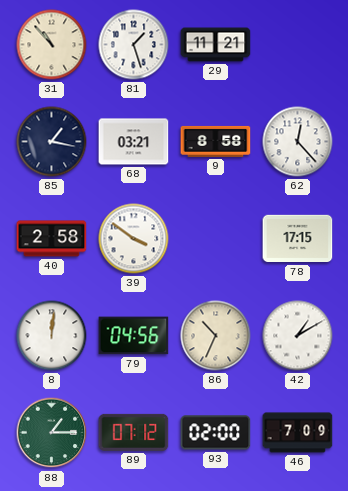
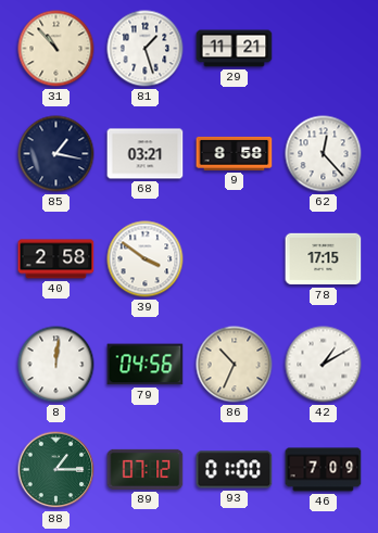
93: 02:00 -> 01:00
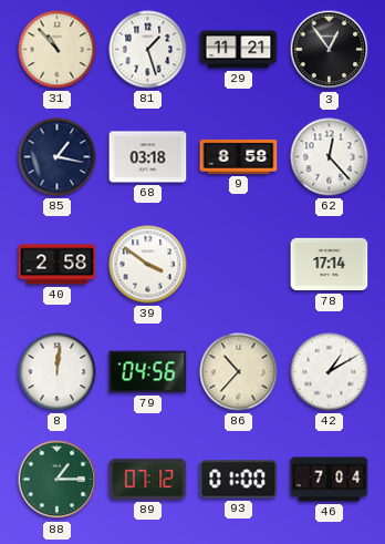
3: none -> 12:54
68: 03:21 -> 03:18
78: 17:15 -> 17:14
86: 10:34 -> 10:37
46: 7:09 -> 7:04
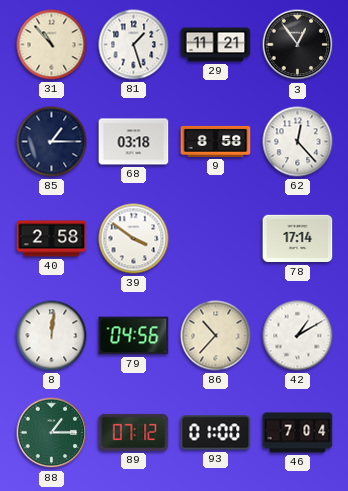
85: 1:17 -> 1:15
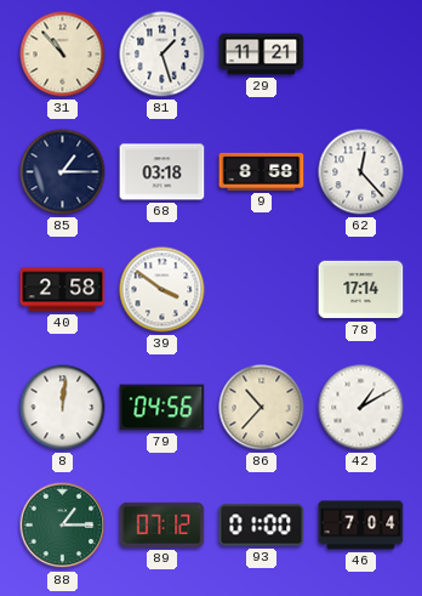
3: 12:54 -> none
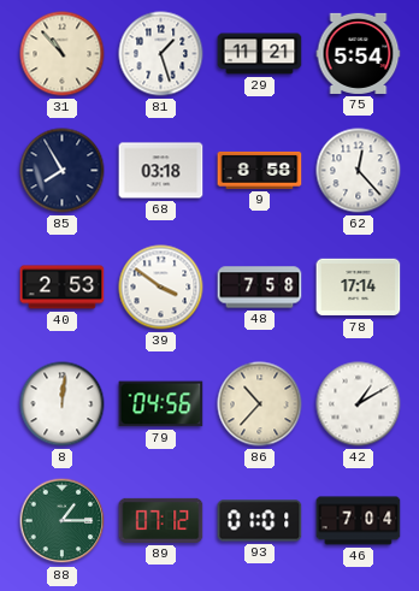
75: none -> 5:54
85: 1:15 -> 7:55
40: 2:58 -> 2:53
48: none -> 7:58
93: 01:00 -> 01:01
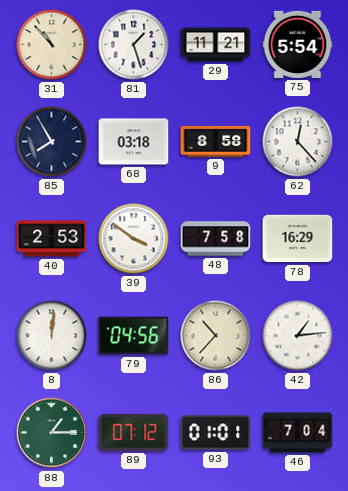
78: 17:14 -> 16:29
42: 1:10 -> 1:14
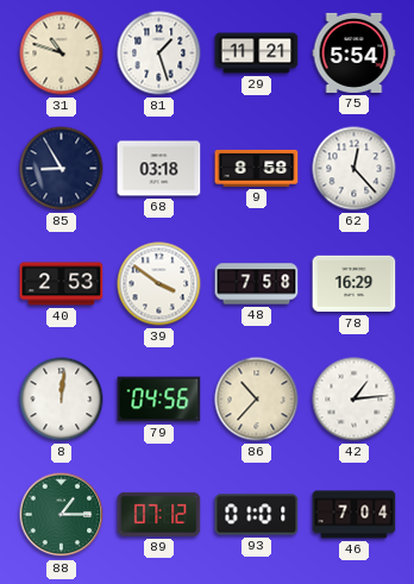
31: 10:53 -> 10:48
85: 7:55 -> 8:55
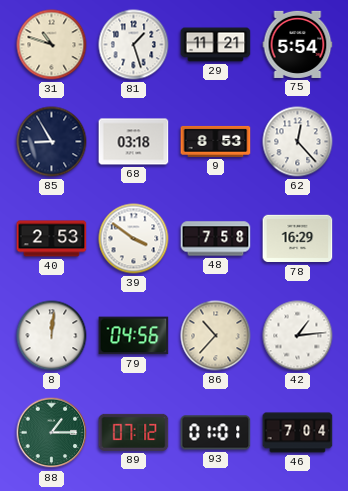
9: 8:58 -> 8:53
